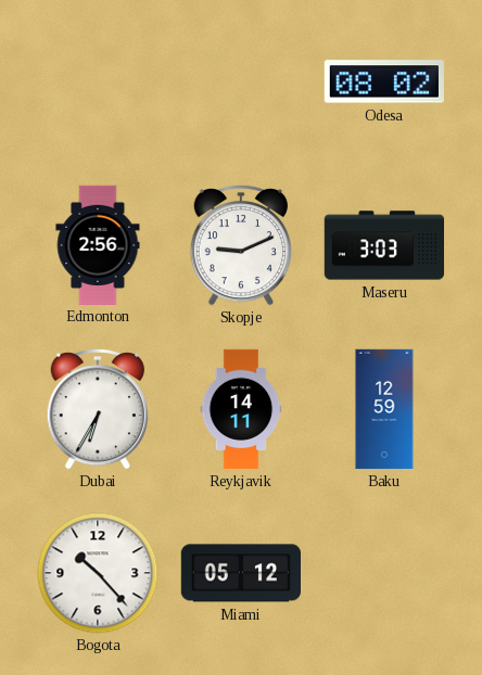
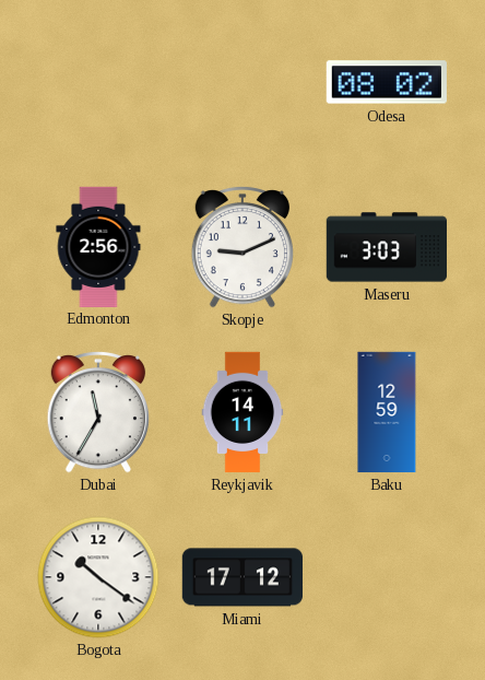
Dubai: 6:35 -> 11:35
Bogota: 10:23 -> 10:21
Miami: 05:12 -> 17:12
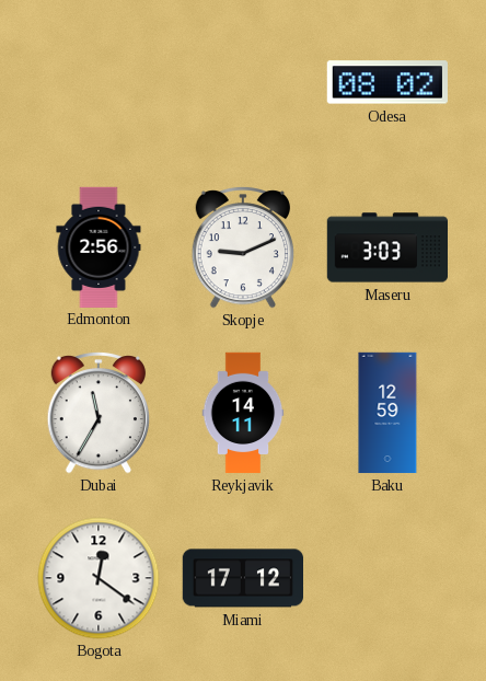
Bogota: 10:21 -> 12:21
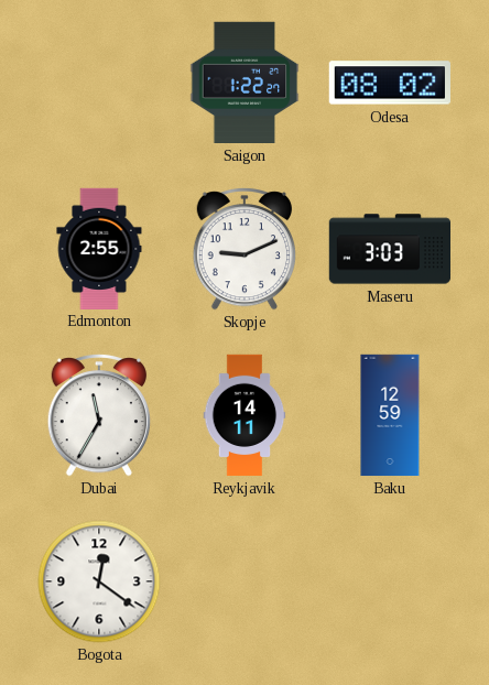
Saigon: none -> 1:22
Edmonton: 2:56 -> 2:55
Miami: 17:12 -> none
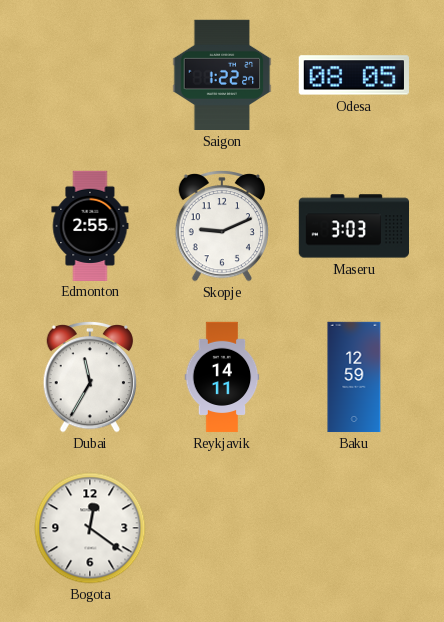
Odesa: 08:02 -> 08:05
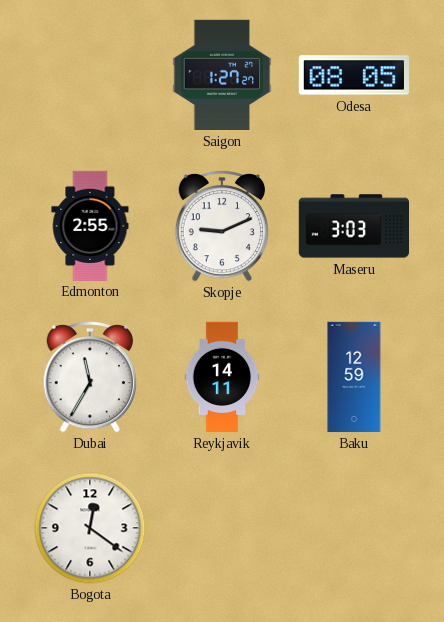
Saigon: 1:22 -> 1:27
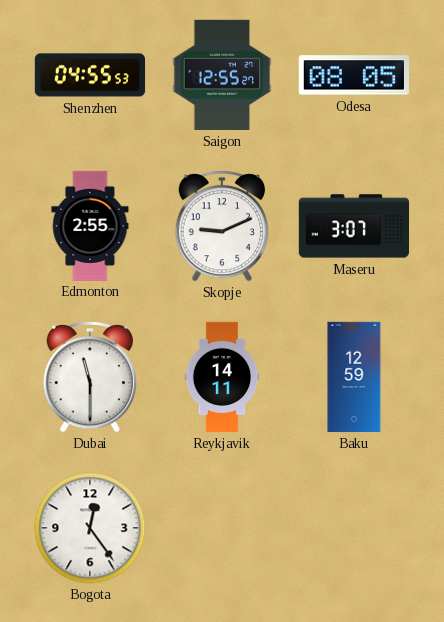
Shenzhen: none -> 04:55
Saigon: 1:27 -> 12:55
Maseru: 3:03 -> 3:07
Dubai: 11:35 -> 11:30
Bogota: 12:21 -> 12:24
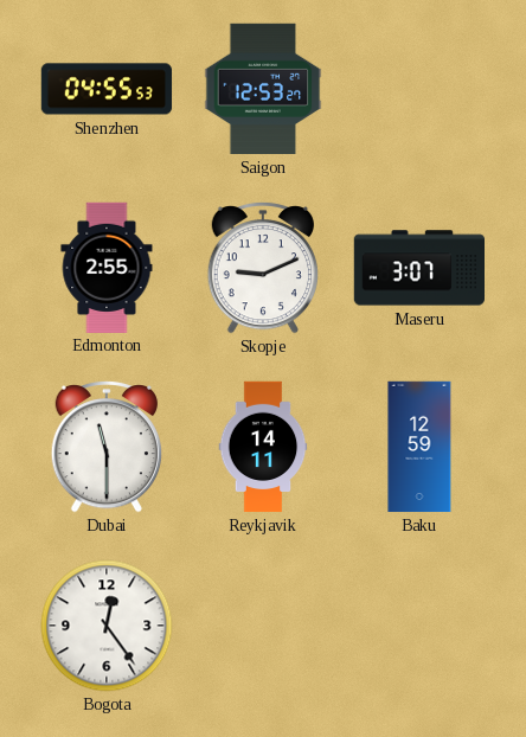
Saigon: 12:55 -> 12:53
Odesa: 08:05 -> none
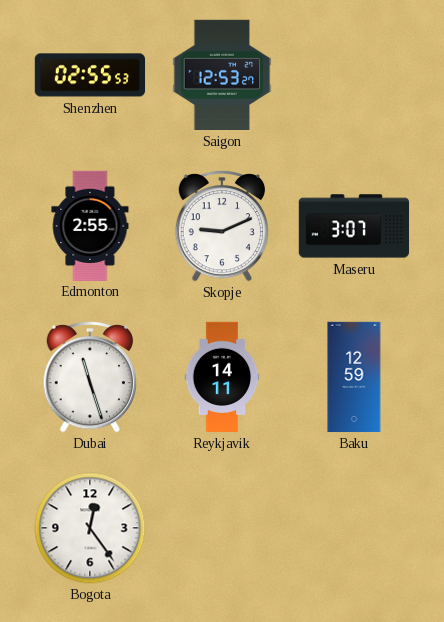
Shenzhen: 04:55 -> 02:55
Dubai: 11:30 -> 11:27
